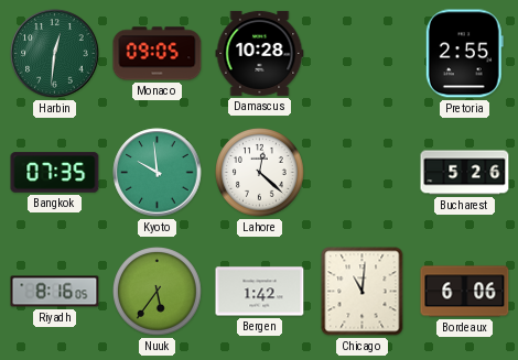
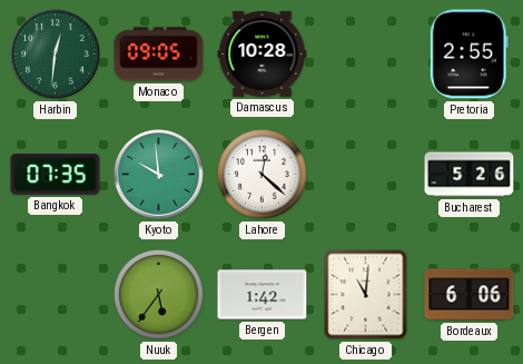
Riyadh: 8:16 -> none
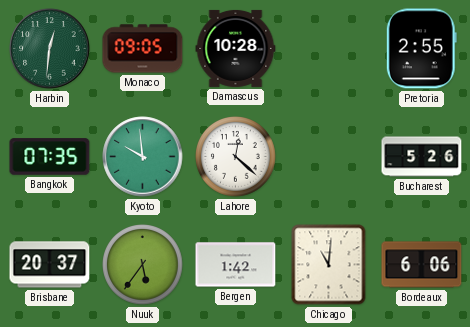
Brisbane: none -> 20:37
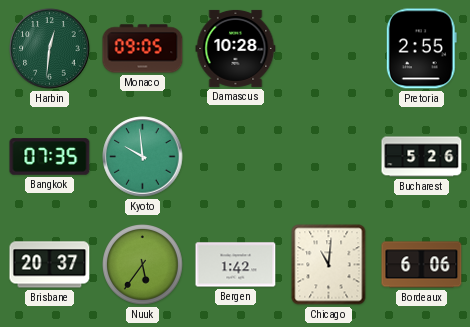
Lahore: 12:22 -> none
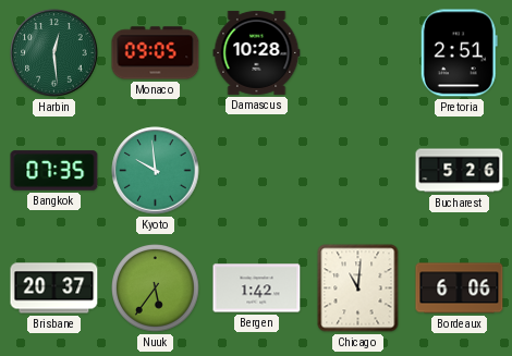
Harbin: 12:31 -> 12:29
Pretoria: 2:55 -> 2:51
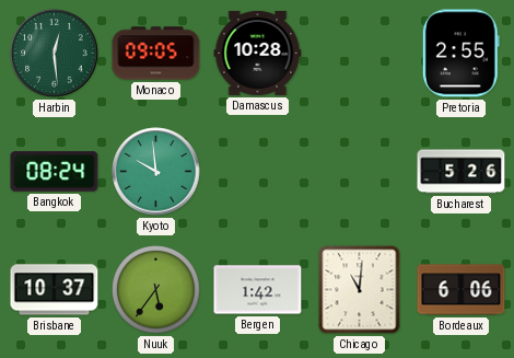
Pretoria: 2:51 -> 2:55
Bangkok: 07:35 -> 08:24
Brisbane: 20:37 -> 10:37
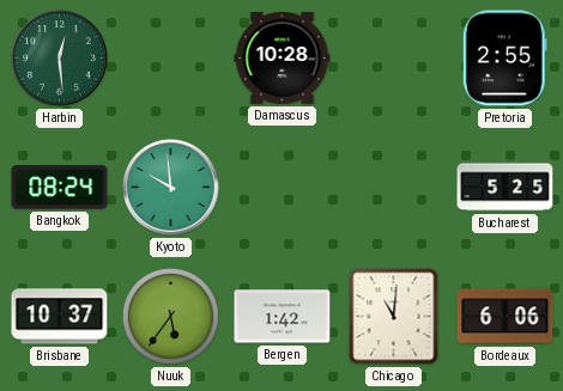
Monaco: 09:05 -> none
Bucharest: 5:26 -> 5:25
